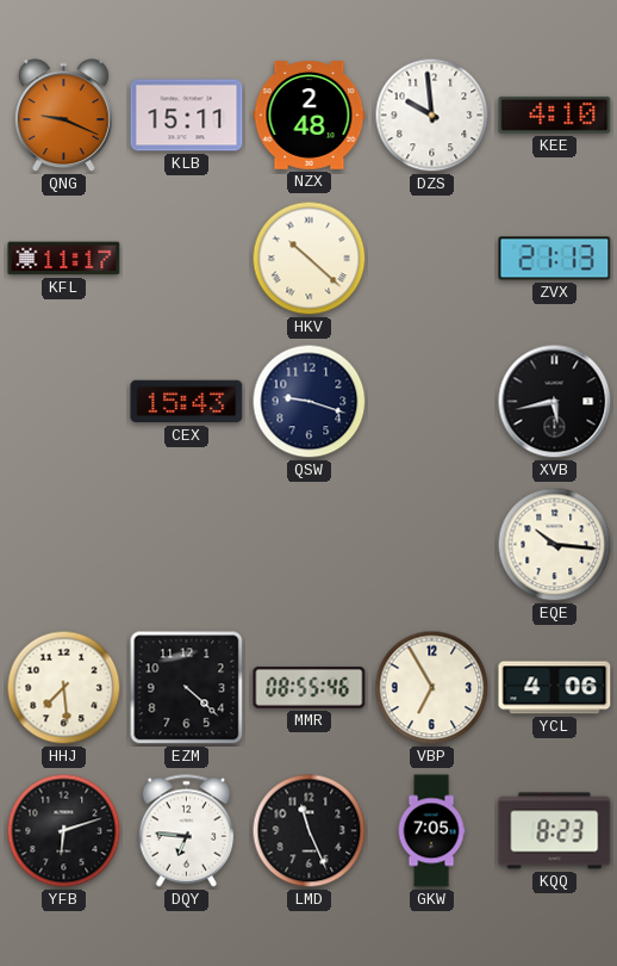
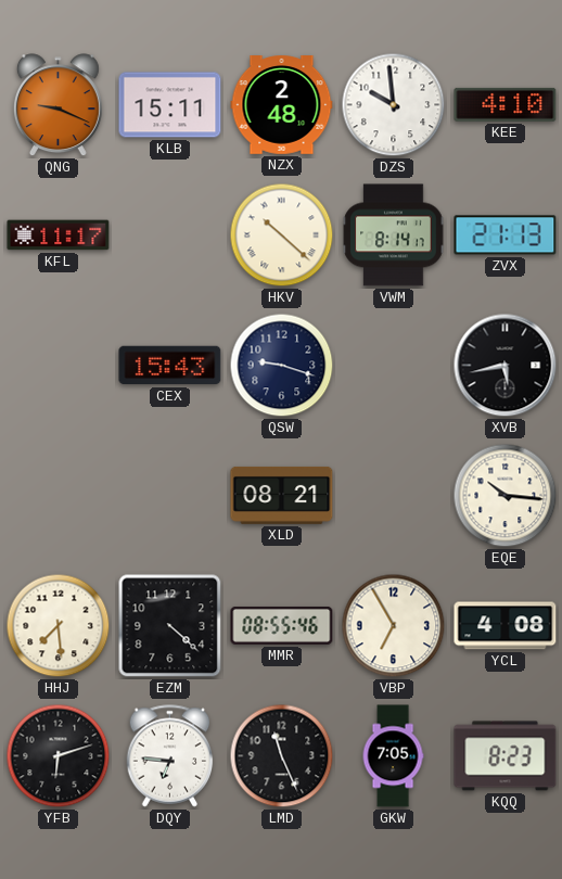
VWM: none -> 8:14
XLD: none -> 08:21
YCL: 4:06 -> 4:08
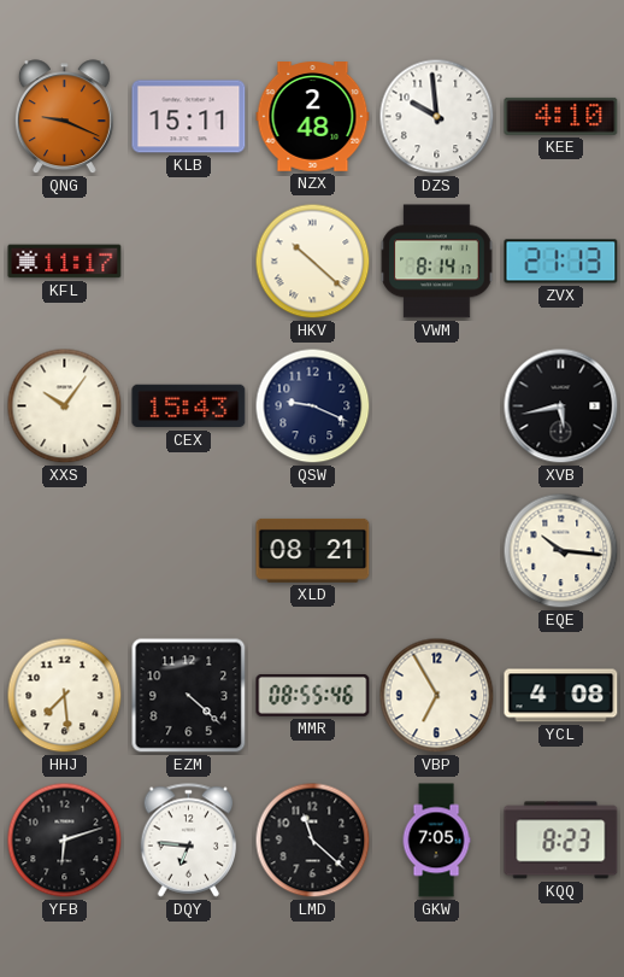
XXS: none -> 10:06
QSW: 9:18 -> 9:19
LMD: 11:26 -> 11:22
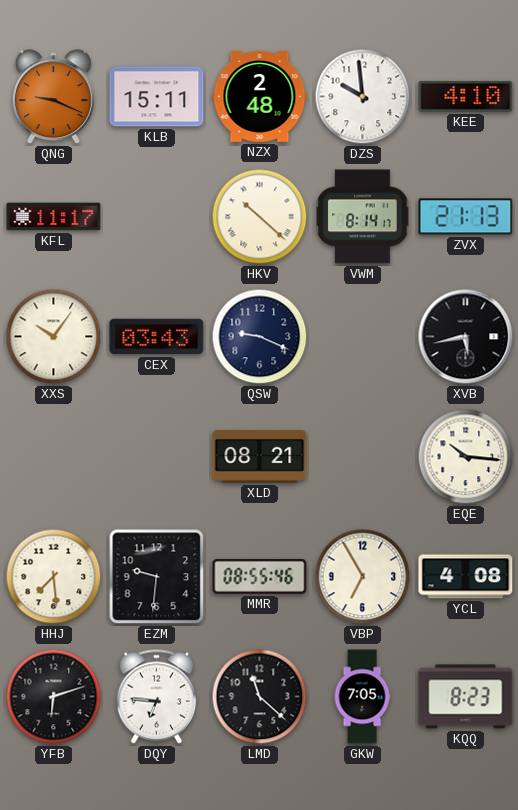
CEX: 15:43 -> 03:43
EZM: 4:22 -> 9:31
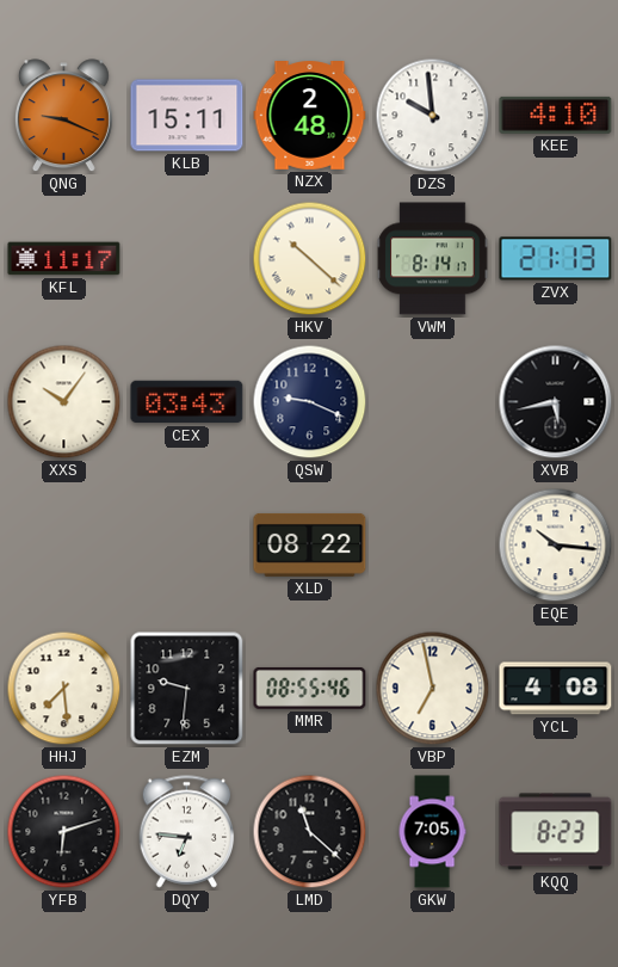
XLD: 08:21 -> 08:22
VBP: 6:55 -> 6:58
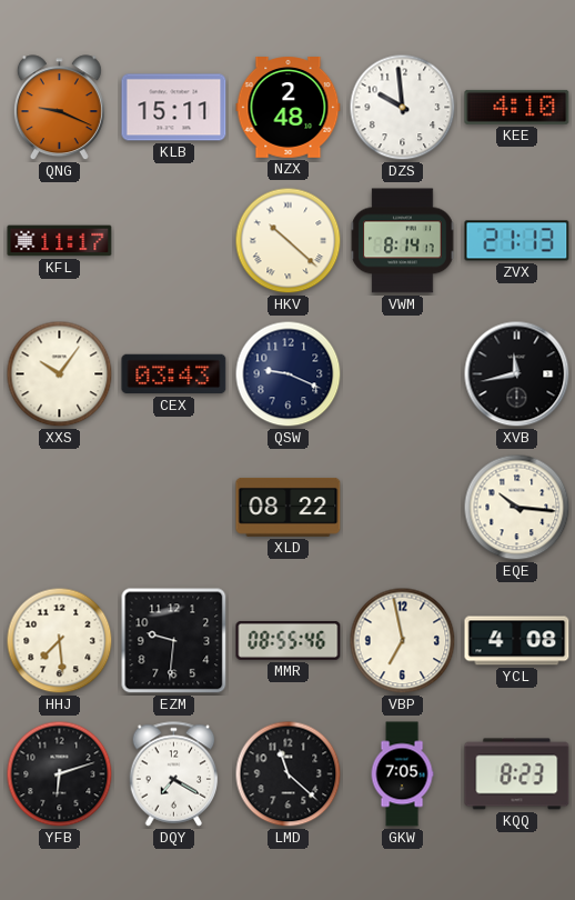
XVB: 5:43 -> 11:43
DQY: 6:46 -> 7:20
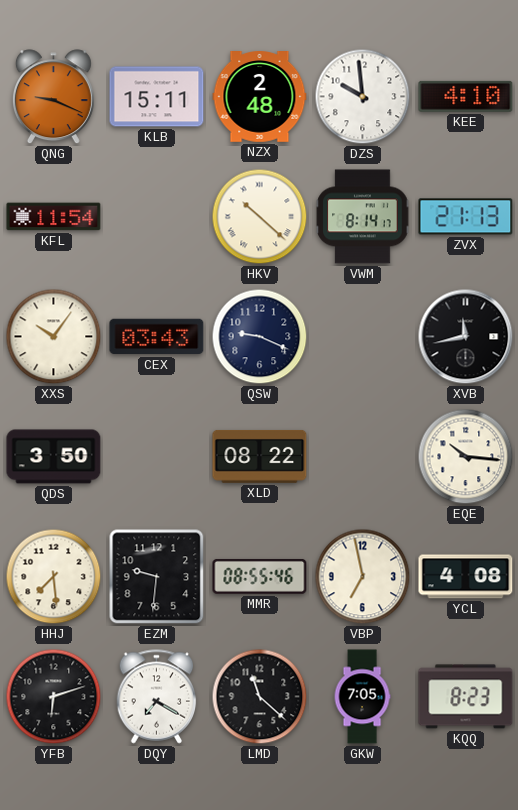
KFL: 11:17 -> 11:54
QDS: none -> 3:50
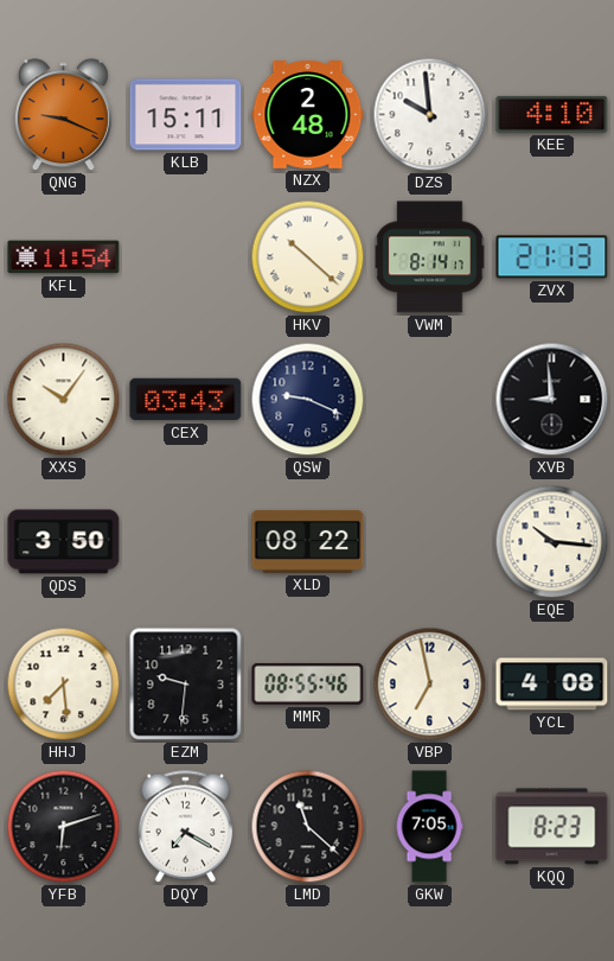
XVB: 11:43 -> 8:59
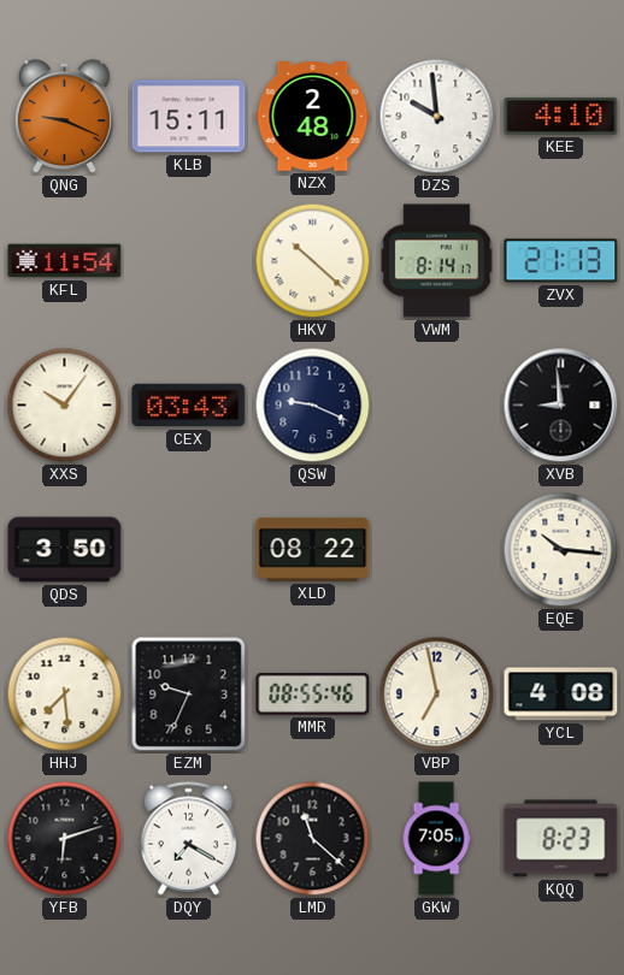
EZM: 9:31 -> 9:34
